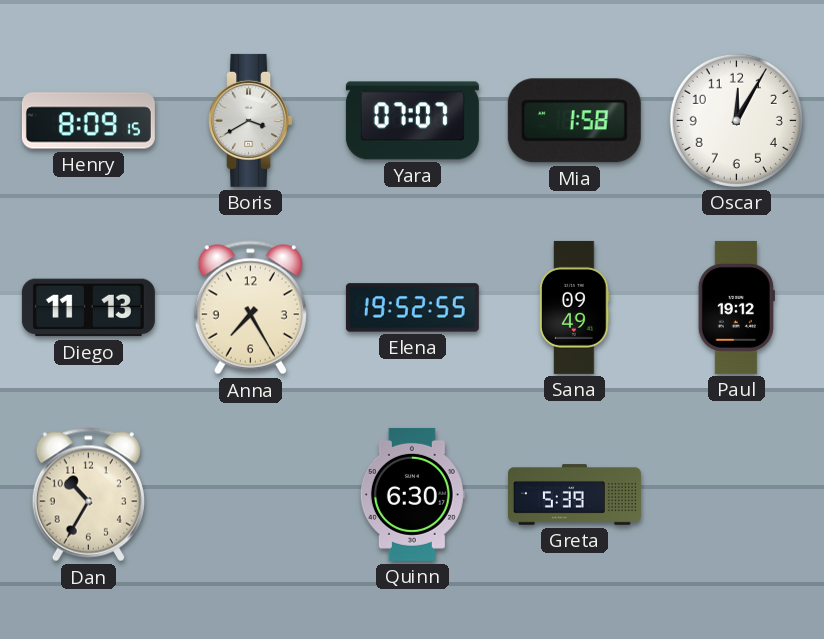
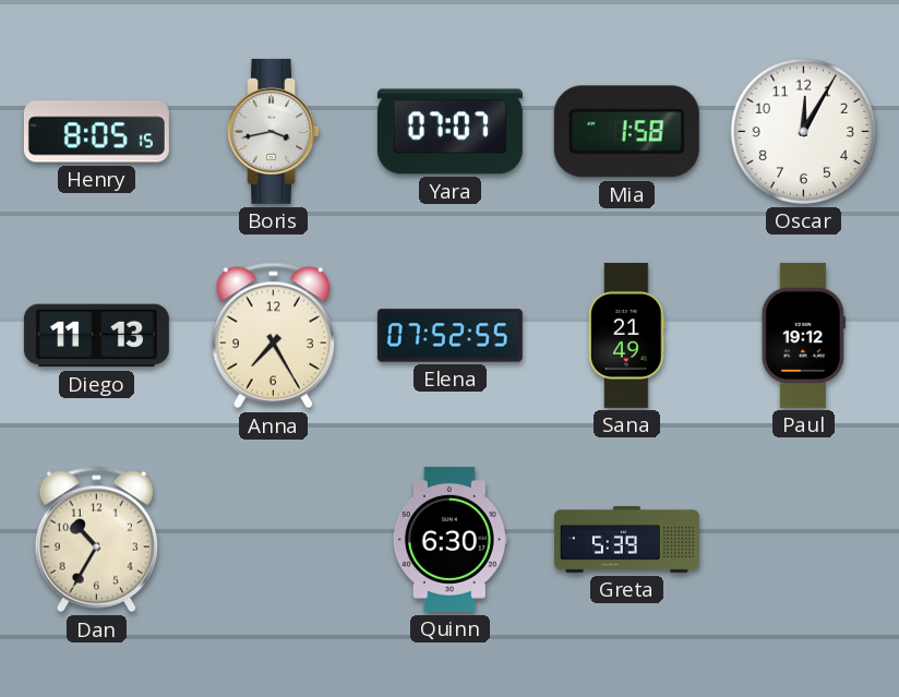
Henry: 8:09 -> 8:05
Boris: 3:40 -> 3:43
Elena: 19:52 -> 07:52
Sana: 09:49 -> 21:49
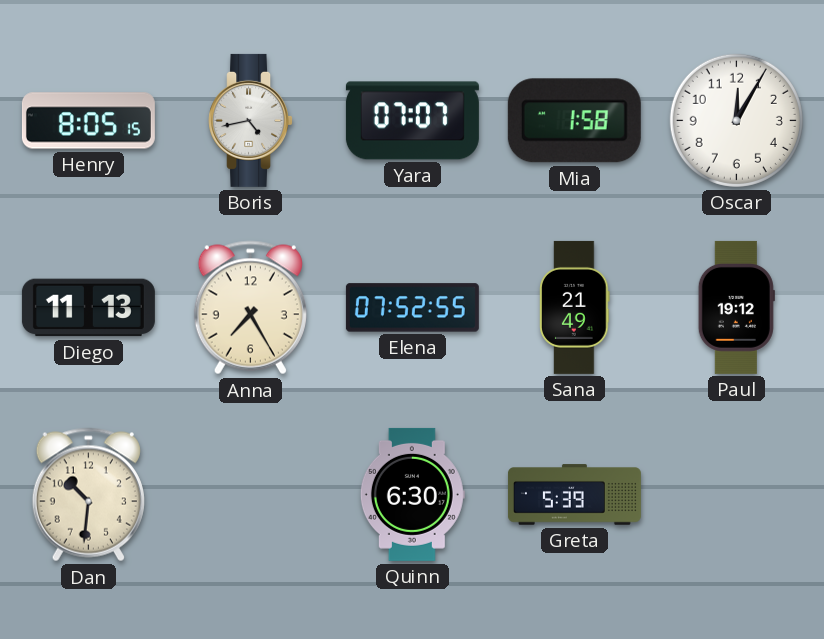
Boris: 3:43 -> 4:43
Dan: 10:35 -> 10:31
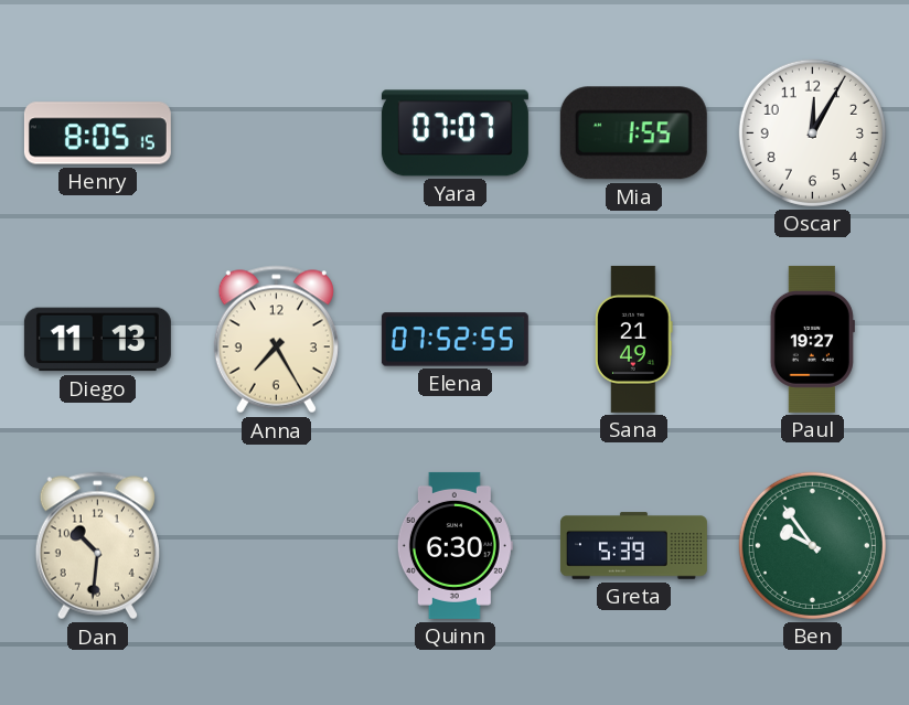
Boris: 4:43 -> none
Mia: 1:58 -> 1:55
Paul: 19:12 -> 19:27
Ben: none -> 9:54
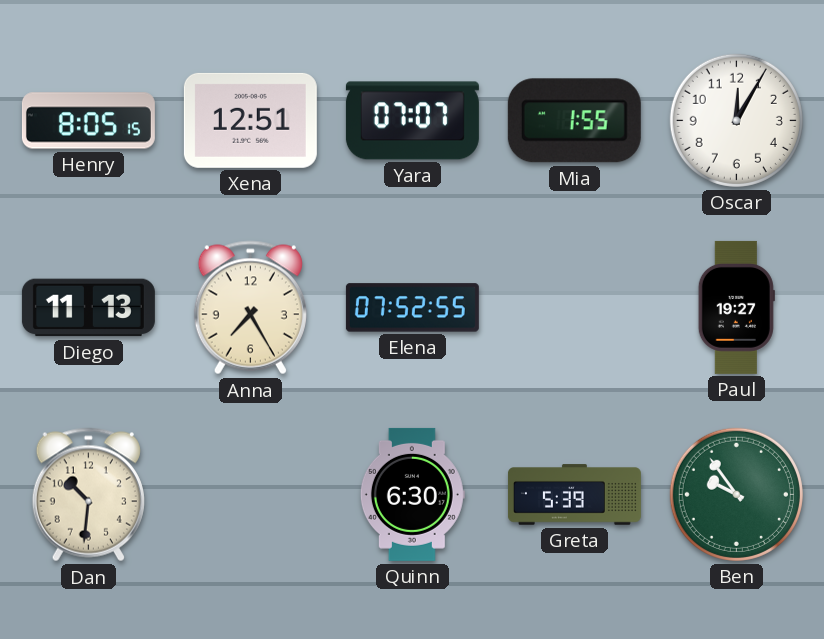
Xena: none -> 12:51
Sana: 21:49 -> none
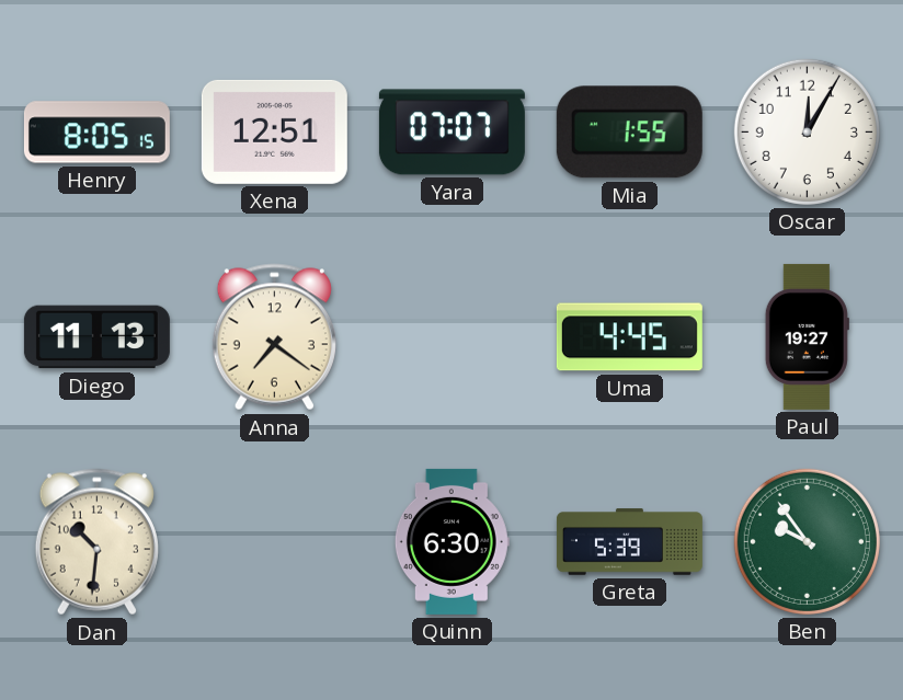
Anna: 7:25 -> 7:21
Elena: 07:52 -> none
Uma: none -> 4:45
